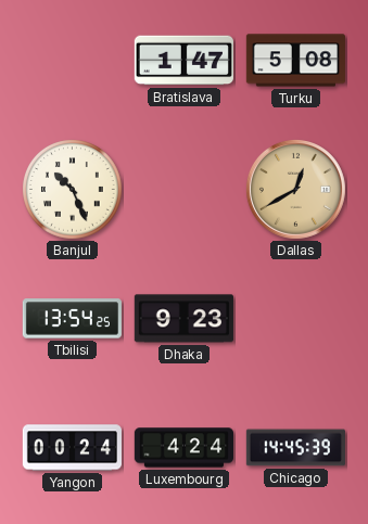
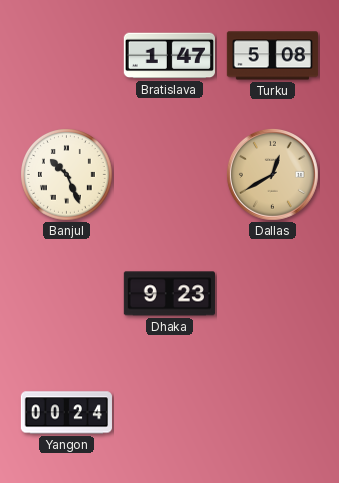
Tbilisi: 13:54 -> none
Luxembourg: 4:24 -> none
Chicago: 14:45 -> none
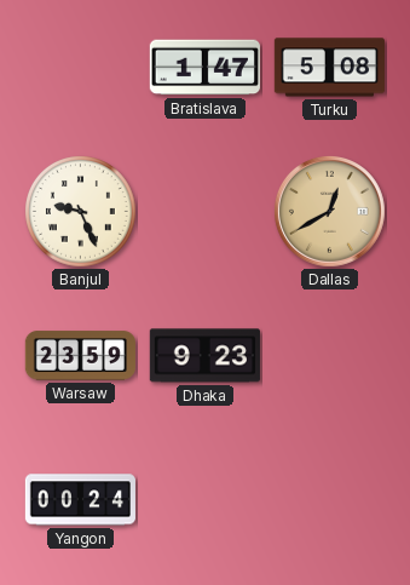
Banjul: 10:26 -> 9:26
Warsaw: none -> 23:59
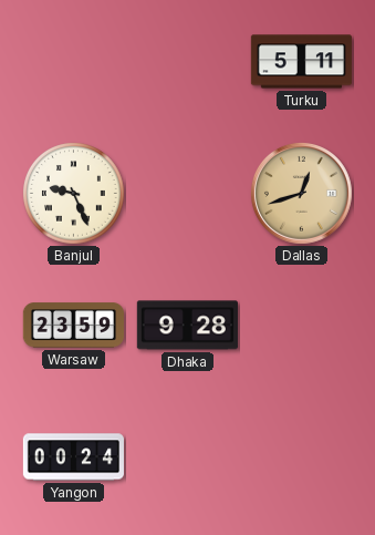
Bratislava: 1:47 -> none
Turku: 5:08 -> 5:11
Dallas: 12:40 -> 12:42
Dhaka: 9:23 -> 9:28
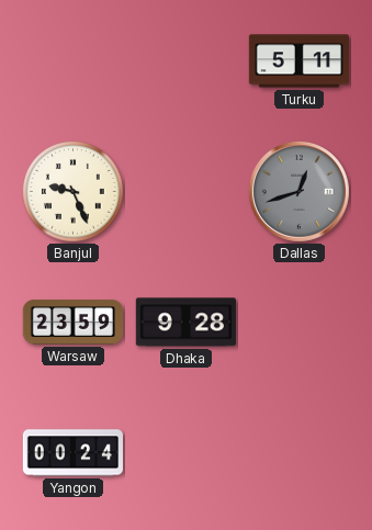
Dallas dial: champagne -> grey
